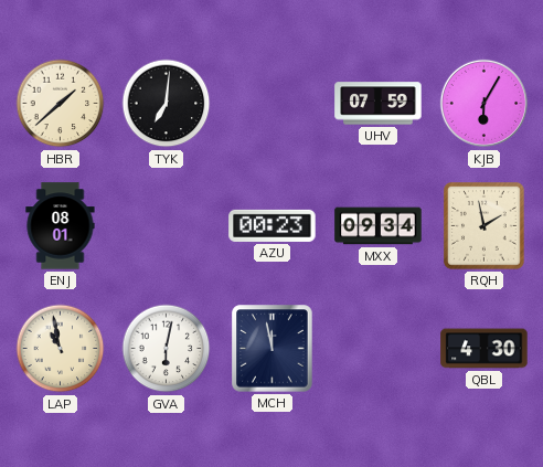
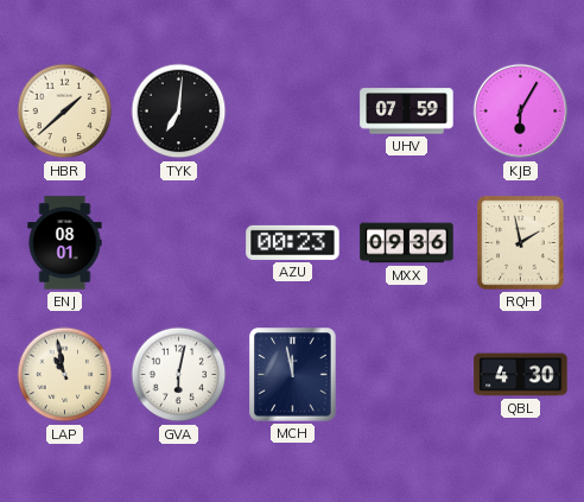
MXX: 09:34 -> 09:36
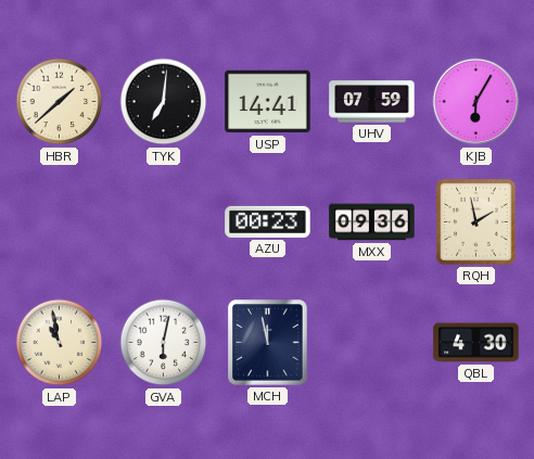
USP: none -> 14:41
ENJ: 08:01 -> none
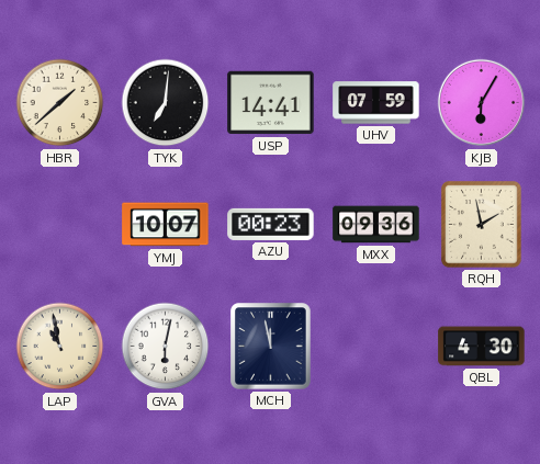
YMJ: none -> 10:07
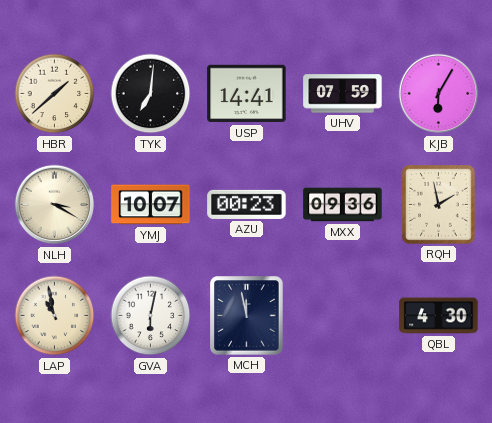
NLH: none -> 3:20
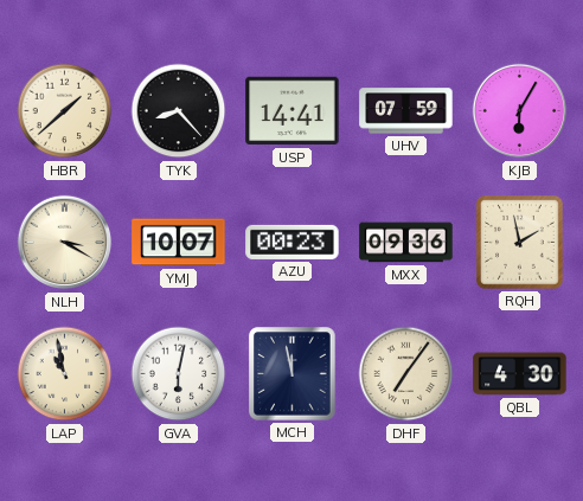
TYK: 7:01 -> 8:23
DHF: none -> 7:06
